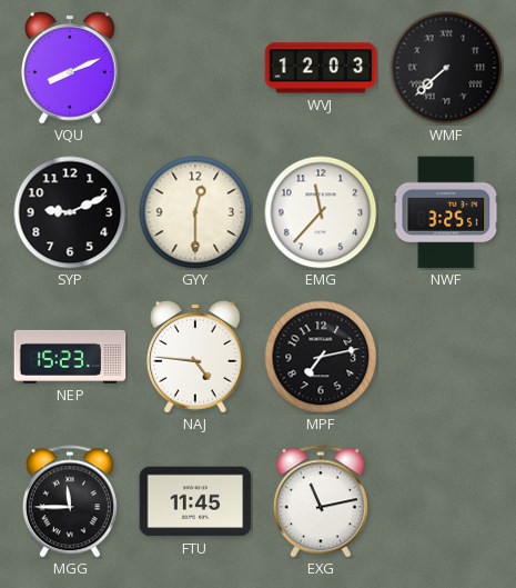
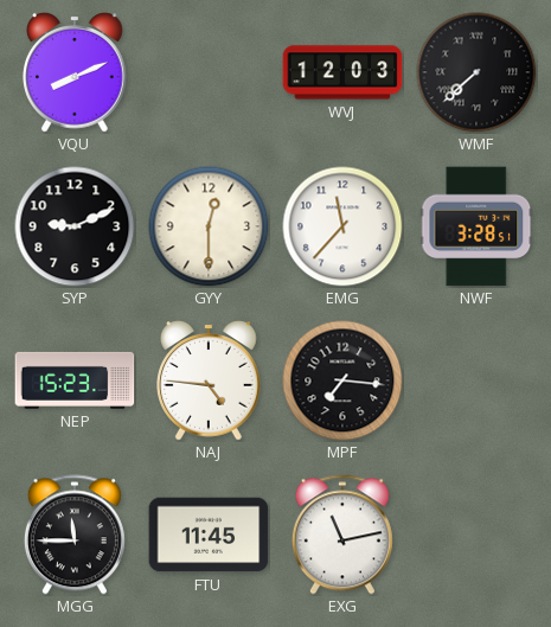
NWF: 3:25 -> 3:28
MPF: 7:13 -> 7:16
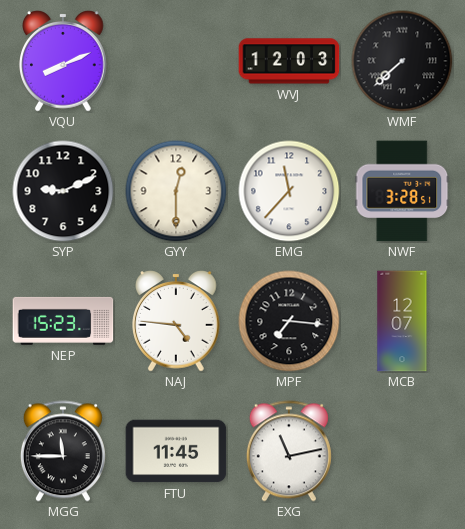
MCB: none -> 12:07
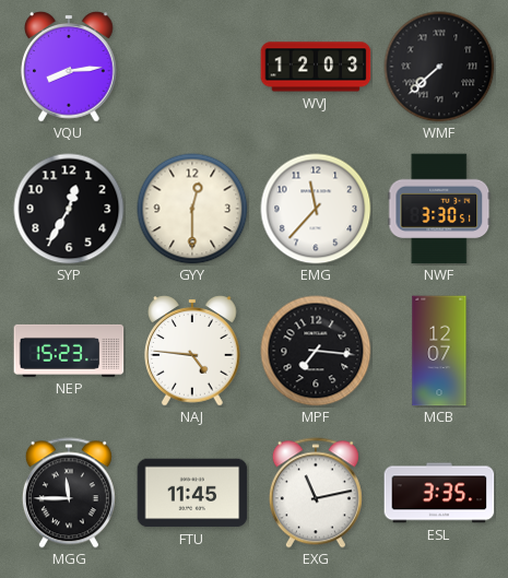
VQU: 8:11 -> 8:14
SYP: 9:11 -> 12:35
NWF: 3:28 -> 3:30
ESL: none -> 3:35
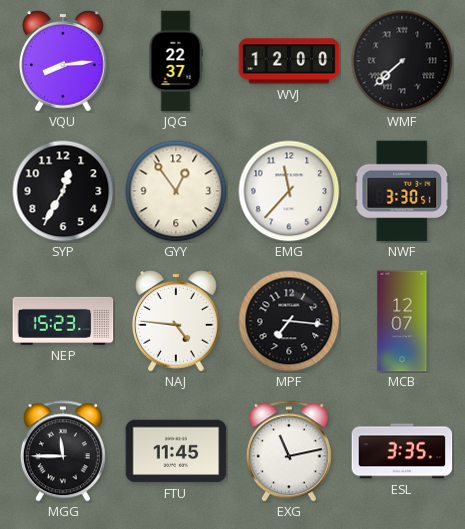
JQG: none -> 22:37
WVJ: 12:03 -> 12:00
GYY: 12:30 -> 12:54
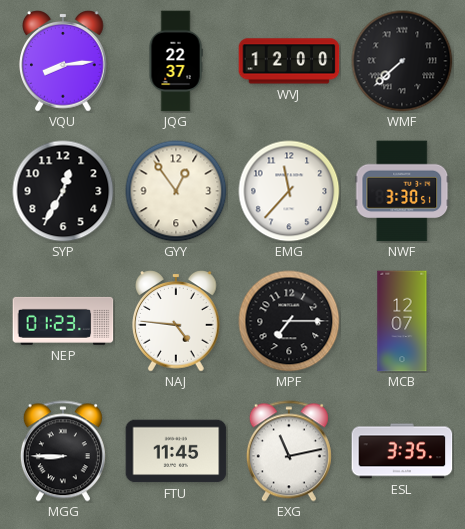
NEP: 15:23 -> 01:23
MPF: 7:16 -> 7:15
MGG: 11:45 -> 8:45
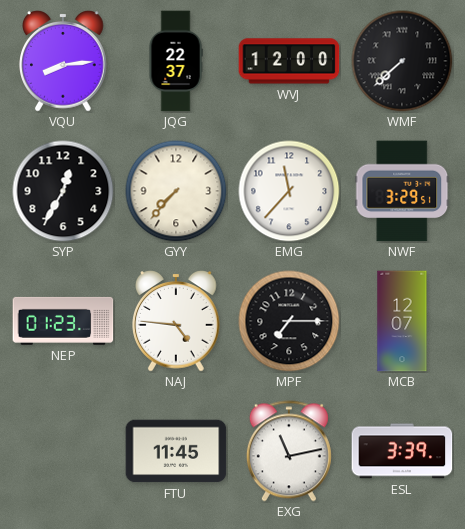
GYY: 12:54 -> 7:37
NWF: 3:30 -> 3:29
MGG: 8:45 -> none
ESL: 3:35 -> 3:39
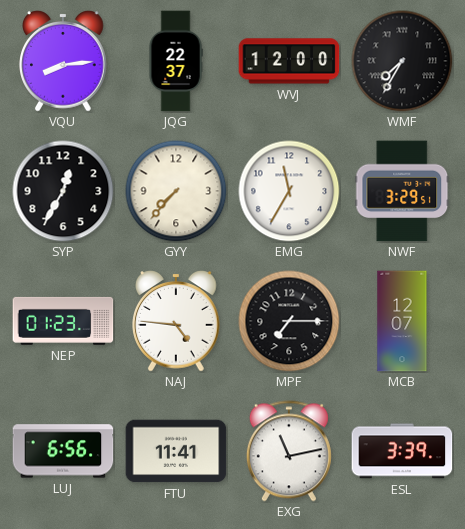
WMF: 7:38 -> 7:35
EMG: 11:37 -> 11:35
LUJ: none -> 6:56
FTU: 11:45 -> 11:41
